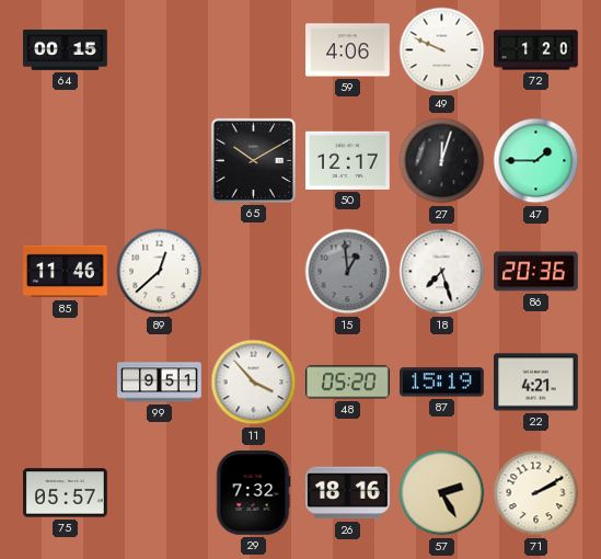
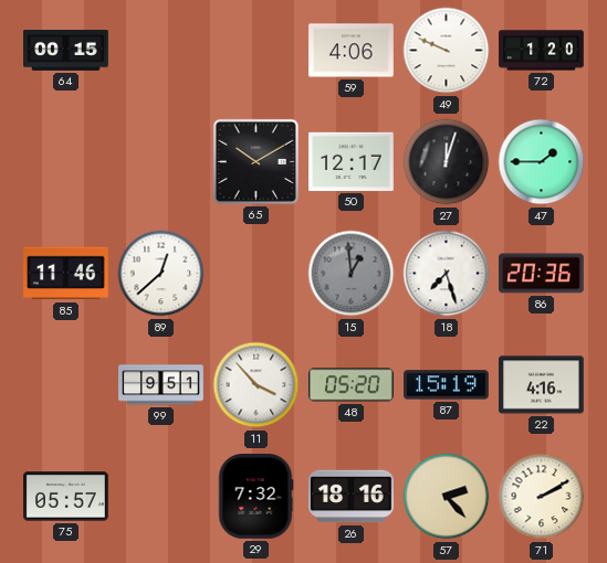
22: 4:21 -> 4:16
57: 2:25 -> 2:23
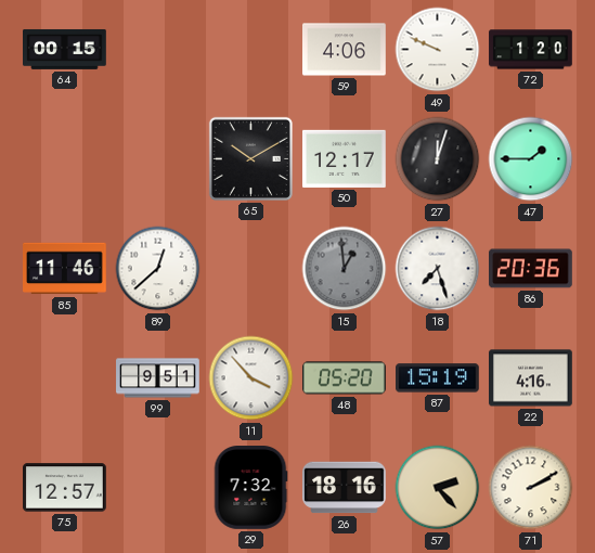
75: 05:57 -> 12:57
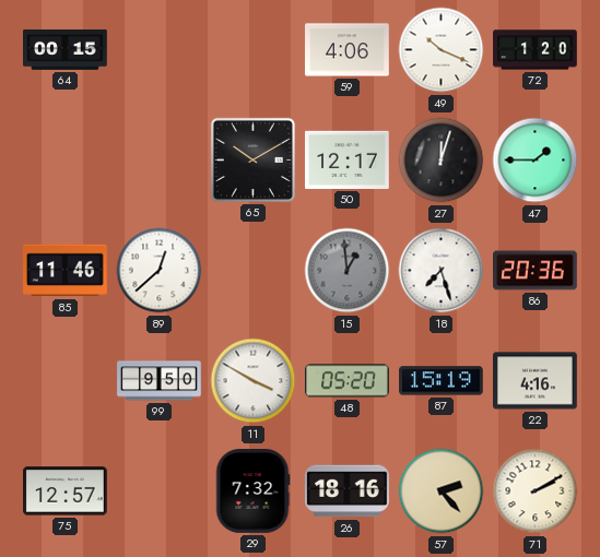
49: 9:49 -> 10:19
99: 9:51 -> 9:50
11: 3:53 -> 3:50
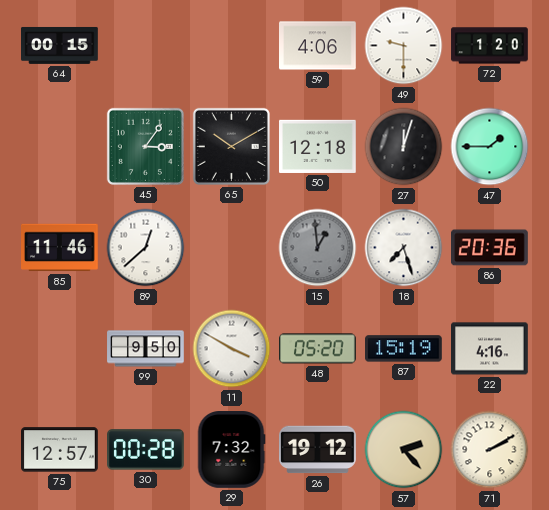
49: 10:19 -> 9:30
45: none -> 3:06
50: 12:17 -> 12:18
30: none -> 00:28
26: 18:16 -> 19:12
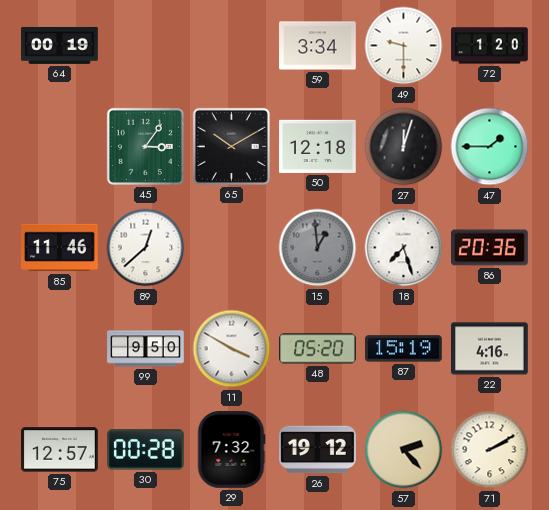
64: 00:15 -> 00:19
59: 4:06 -> 3:34
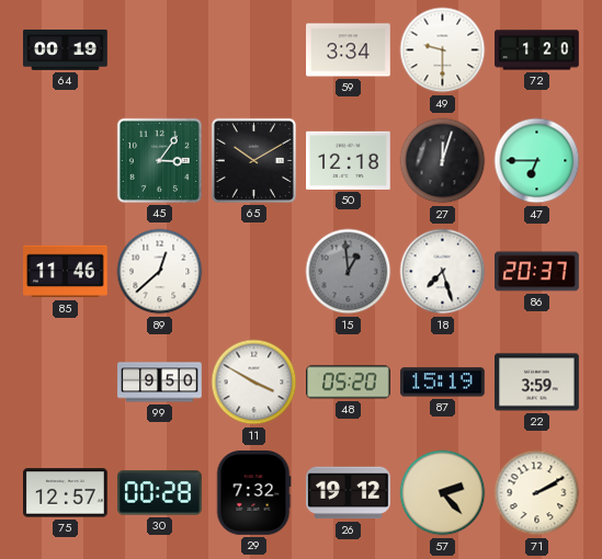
47: 1:45 -> 6:45
86: 20:36 -> 20:37
22: 4:16 -> 3:59
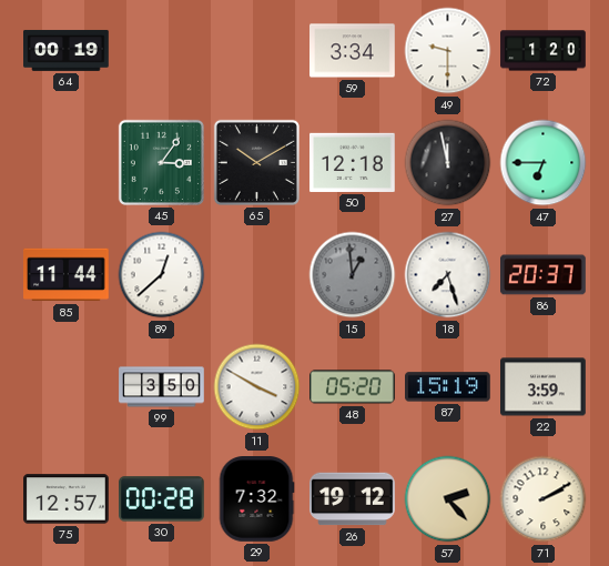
27: 12:03 -> 11:58
85: 11:46 -> 11:44
99: 9:50 -> 3:50
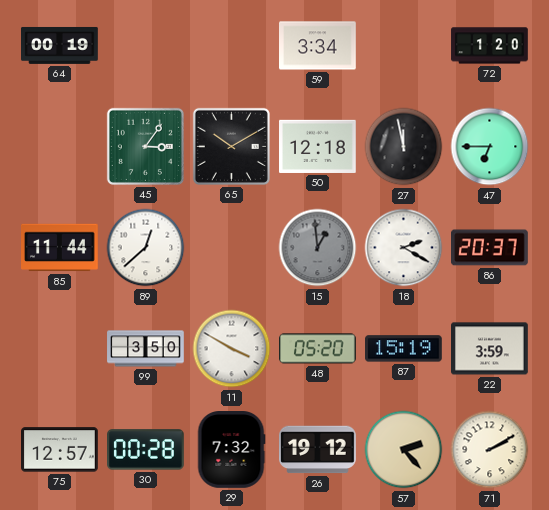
49: 9:30 -> none
18: 7:27 -> 2:20
